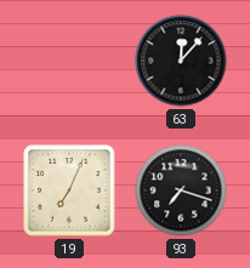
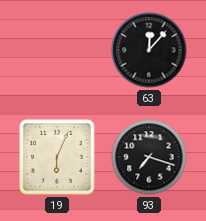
19: 7:04 -> 6:04
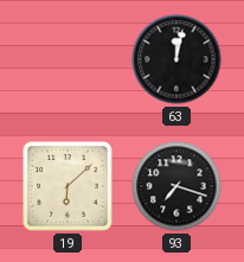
63: 12:07 -> 12:02
19: 6:04 -> 6:08
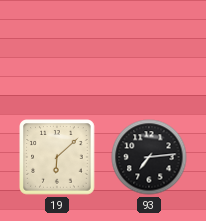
63: 12:02 -> none
93: 7:18 -> 7:14
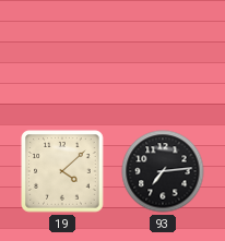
19: 6:08 -> 4:08
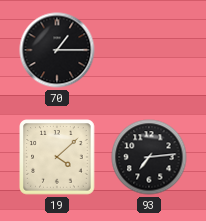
70: none -> 1:15
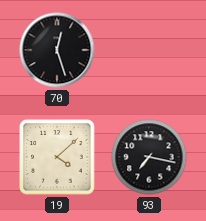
70: 1:15 -> 12:27
93: 7:14 -> 7:17
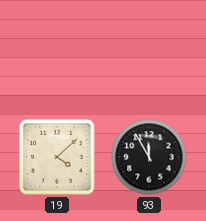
70: 12:27 -> none
93: 7:17 -> 11:55
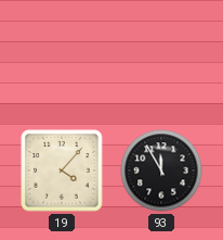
19: 4:08 -> 4:07
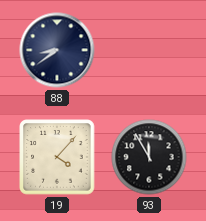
88: none -> 8:39
